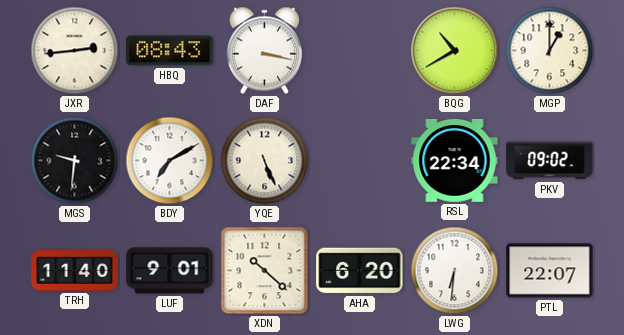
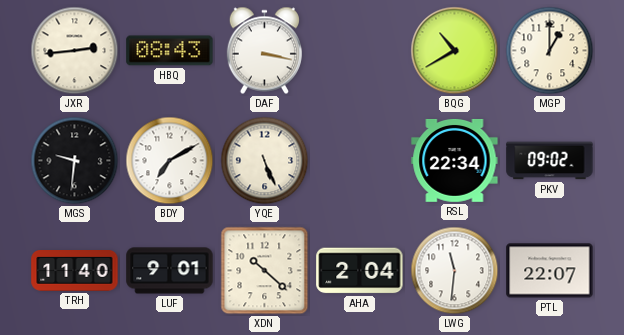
AHA: 6:20 -> 2:04
LWG: 6:31 -> 11:31
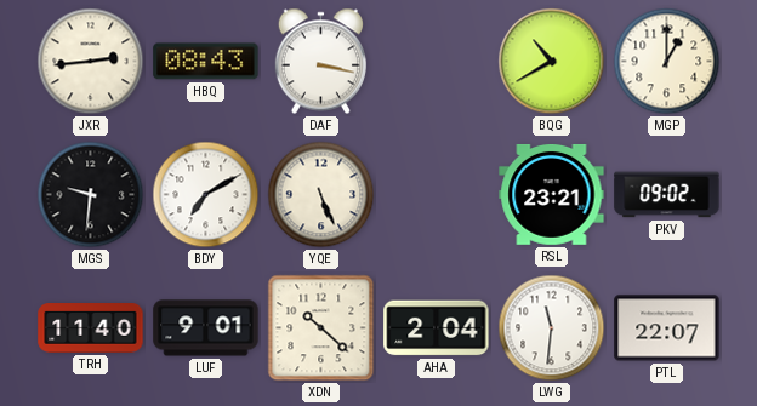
RSL: 22:34 -> 23:21
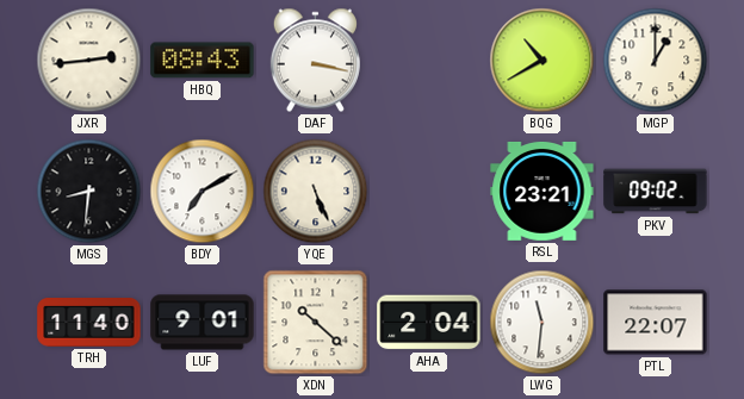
MGS: 9:31 -> 8:31
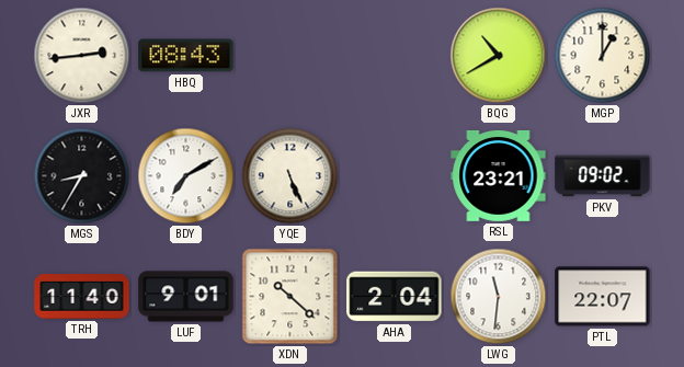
DAF: 3:17 -> none
MGS: 8:31 -> 8:35
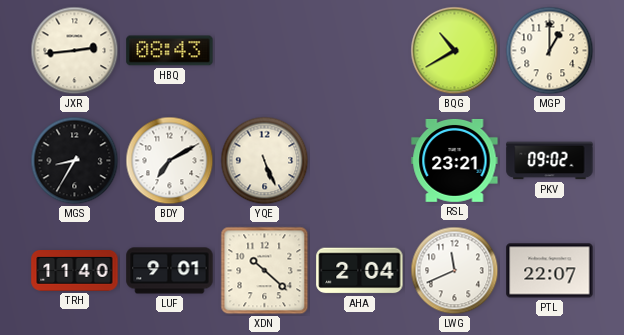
LWG: 11:31 -> 11:41
